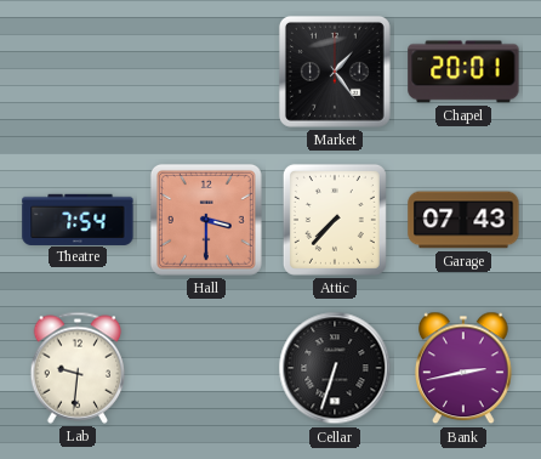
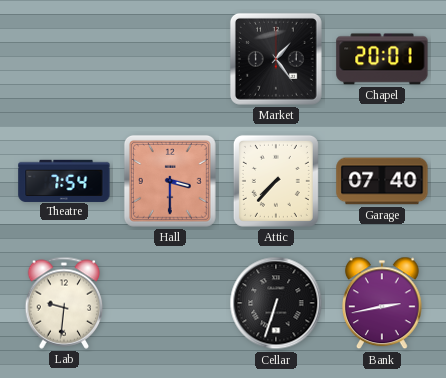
Garage: 07:43 -> 07:40
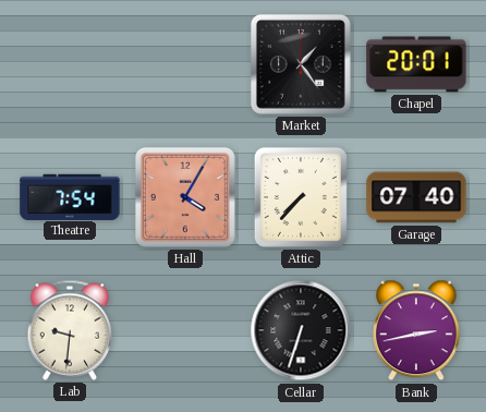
Hall: 3:30 -> 4:05
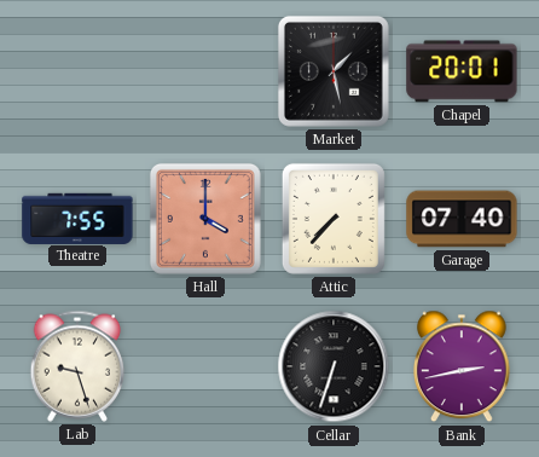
Market: 1:24 -> 1:28
Theatre: 7:54 -> 7:55
Hall: 4:05 -> 4:00
Lab: 9:31 -> 9:27
